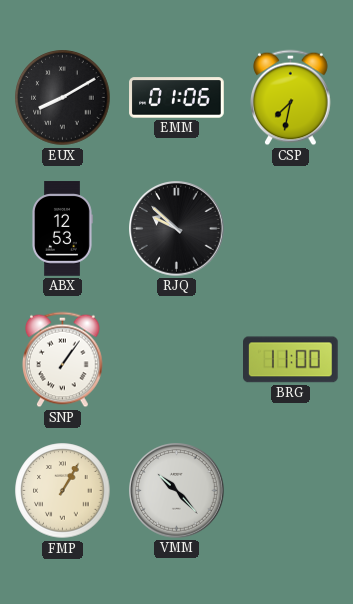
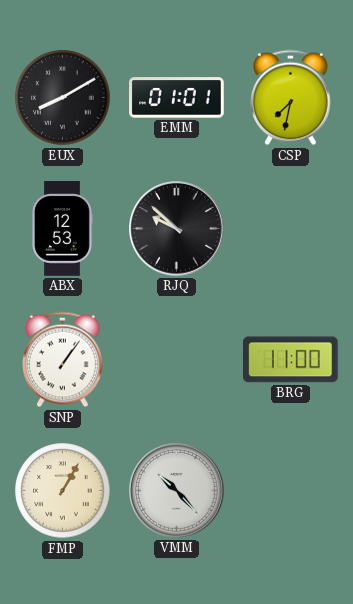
EMM: 01:06 -> 01:01
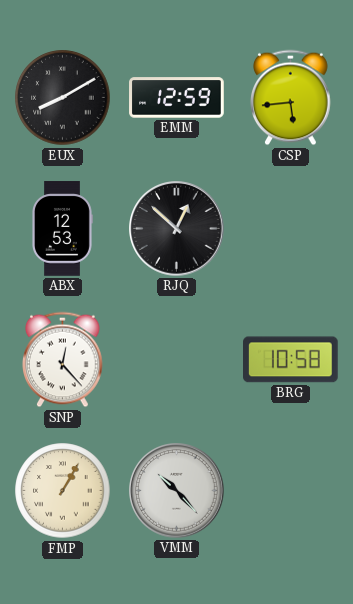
EMM: 01:01 -> 12:59
CSP: 7:32 -> 5:44
RJQ: 9:52 -> 12:52
SNP: 1:06 -> 12:23
BRG: 11:00 -> 10:58
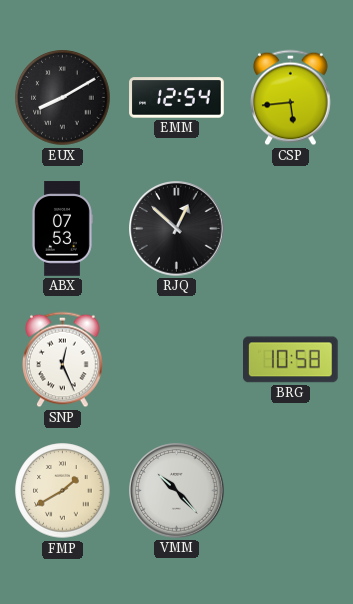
EMM: 12:59 -> 12:54
ABX: 12:53 -> 07:53
SNP: 12:23 -> 12:26
FMP: 1:05 -> 1:40
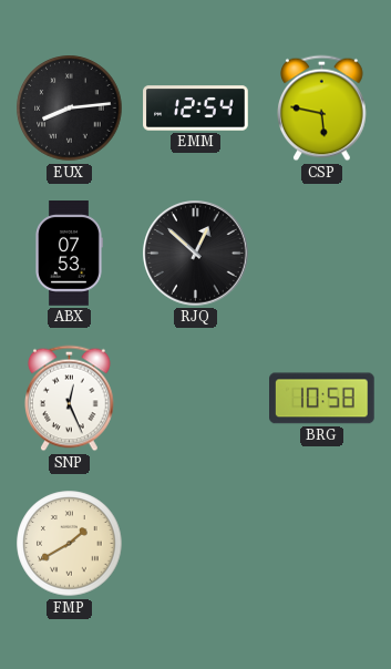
EUX: 8:10 -> 8:14
CSP: 5:44 -> 5:47
VMM: 10:23 -> none
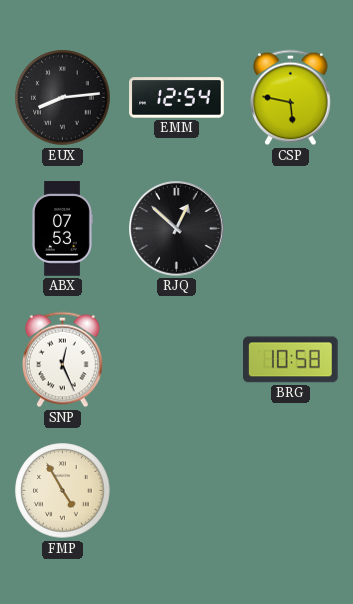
FMP: 1:40 -> 4:55
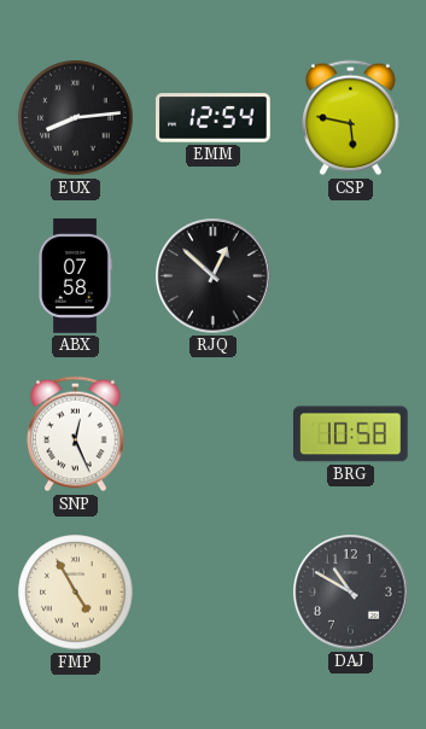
ABX: 07:53 -> 07:58
DAJ: none -> 10:50
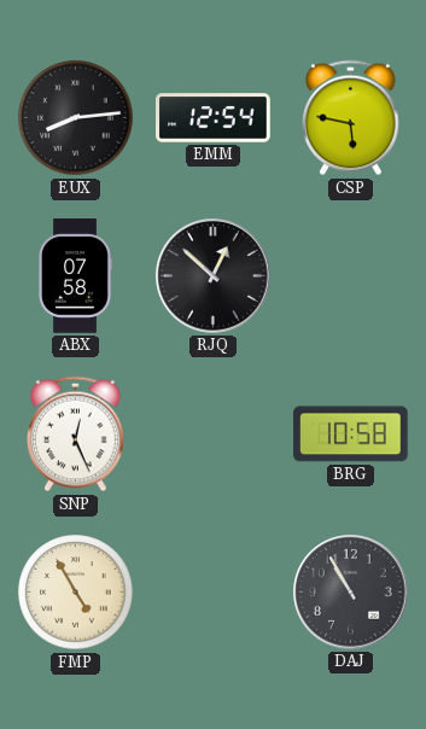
DAJ: 10:50 -> 10:55
